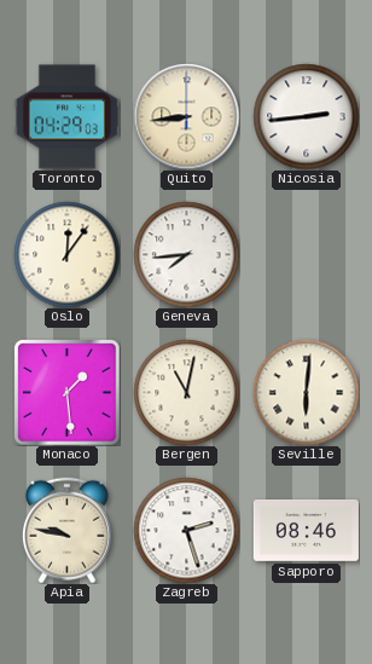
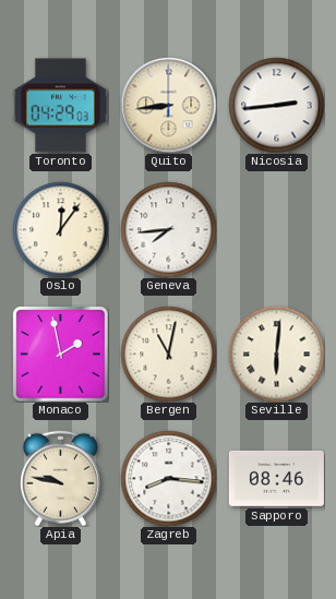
Monaco: 1:29 -> 1:58
Zagreb: 2:27 -> 8:16
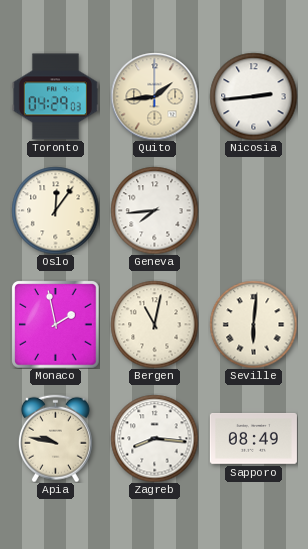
Quito: 8:44 -> 1:44
Sapporo: 08:46 -> 08:49
